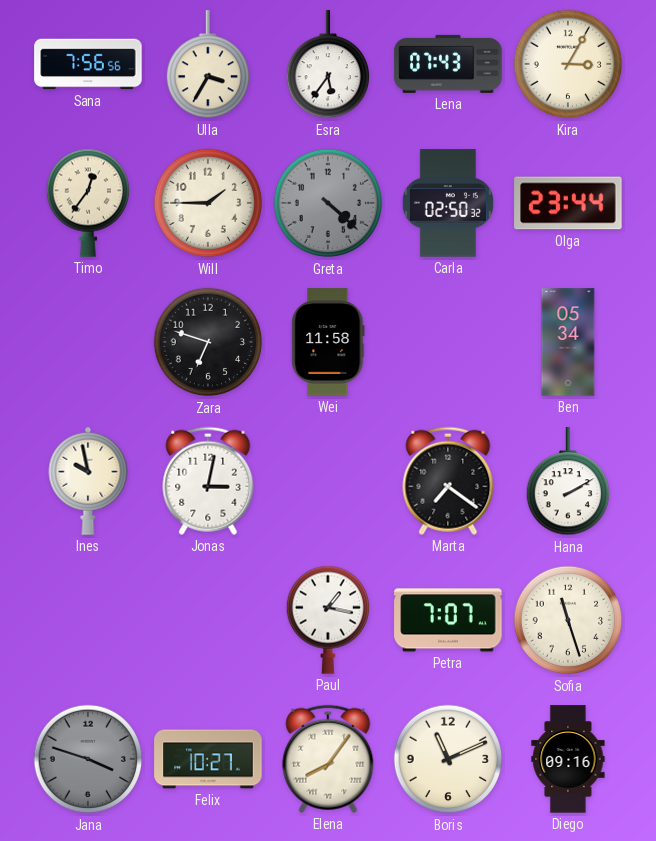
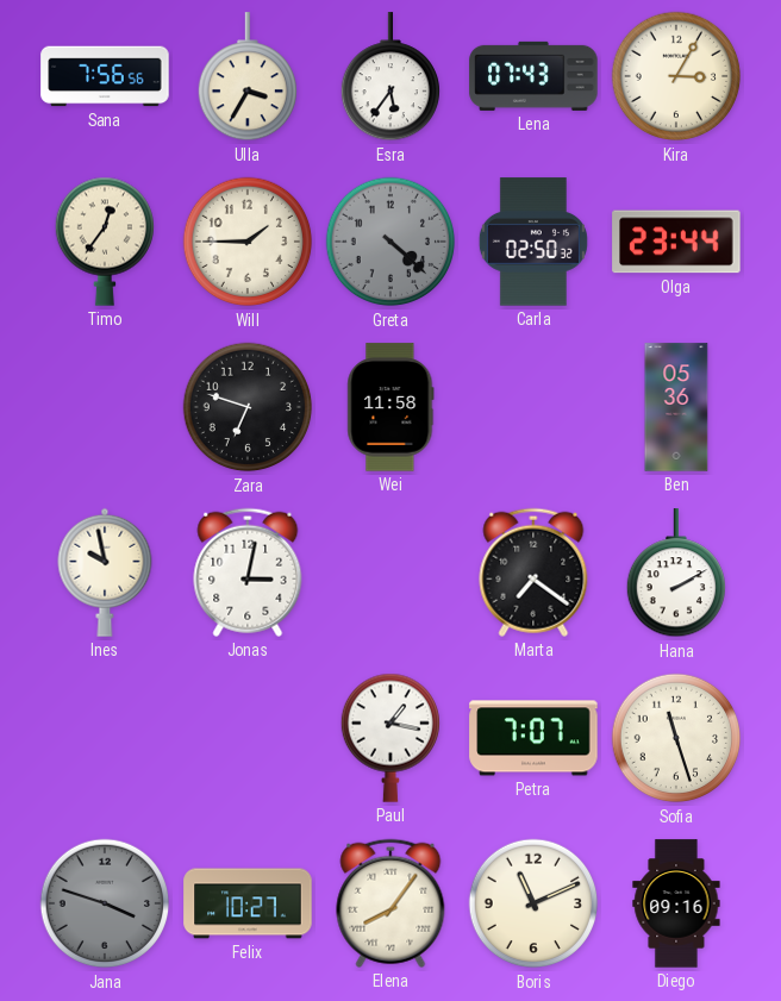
Ben: 05:34 -> 05:36
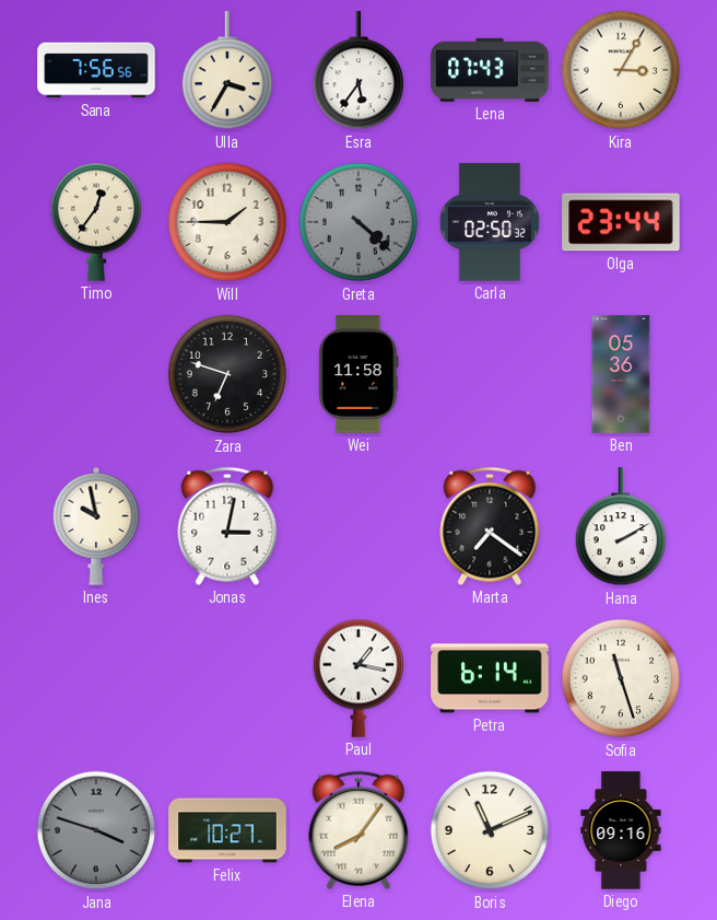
Petra: 7:07 -> 6:14
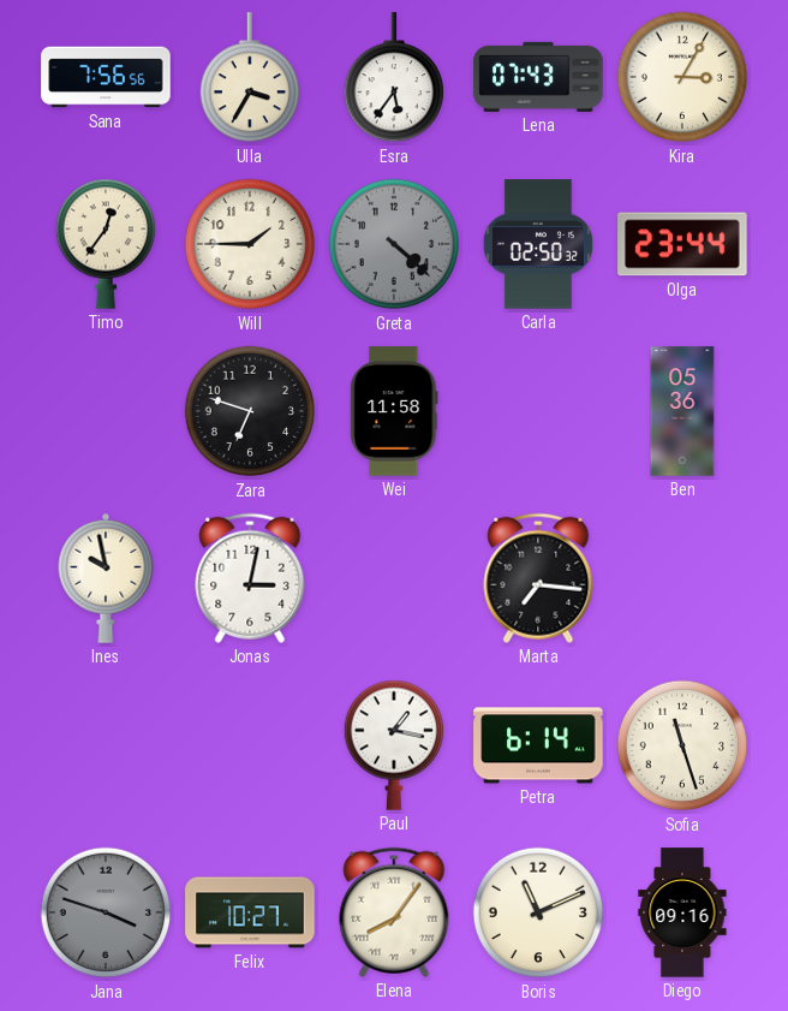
Marta: 7:21 -> 7:16
Hana: 2:10 -> none
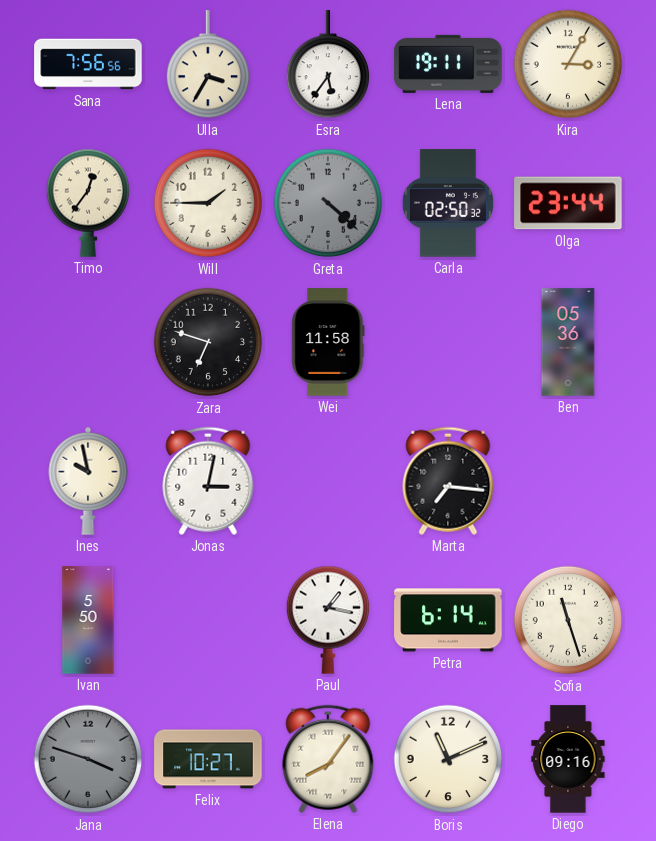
Lena: 07:43 -> 19:11
Ivan: none -> 5:50
